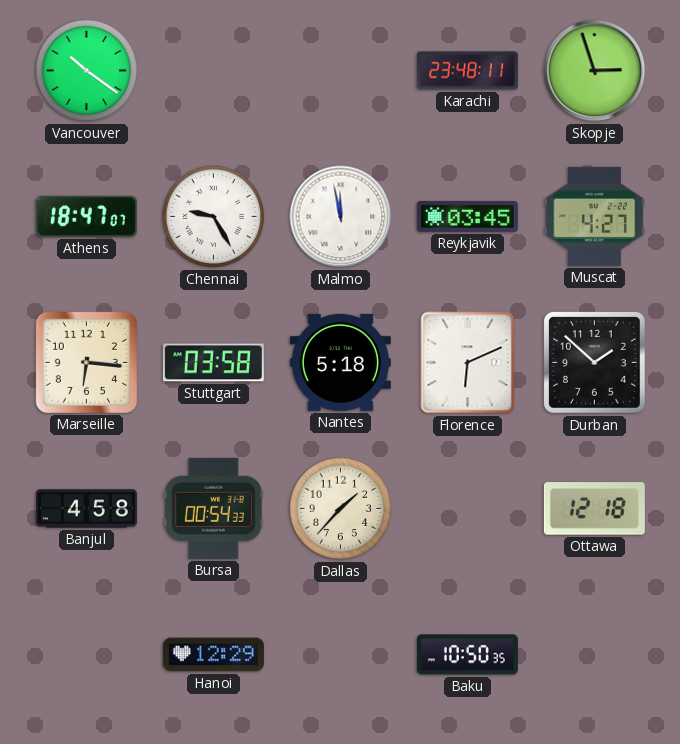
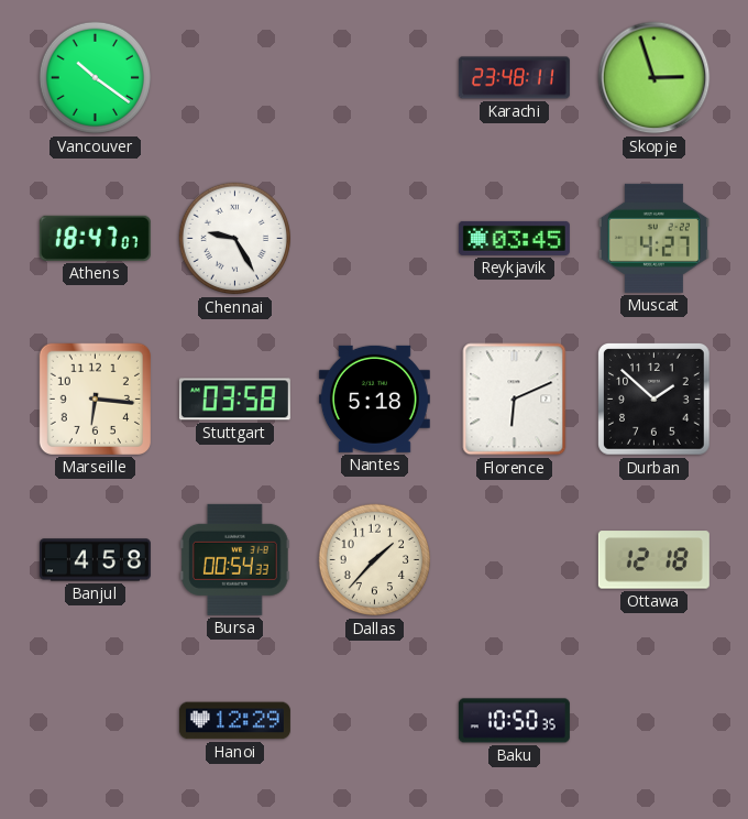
Malmo: 11:58 -> none
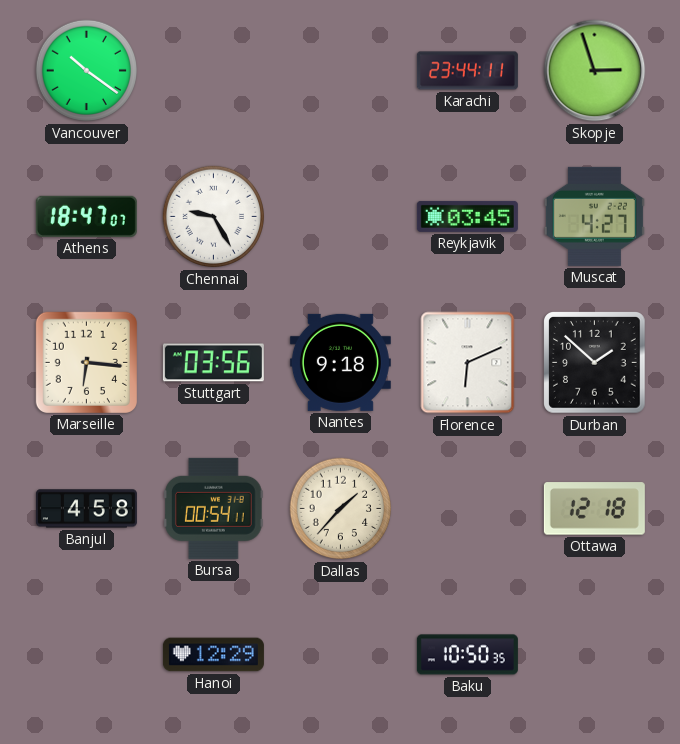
Karachi: 23:48 -> 23:44
Stuttgart: 03:58 -> 03:56
Nantes: 5:18 -> 9:18
Bursa: 00:54:33 -> 00:54:11
